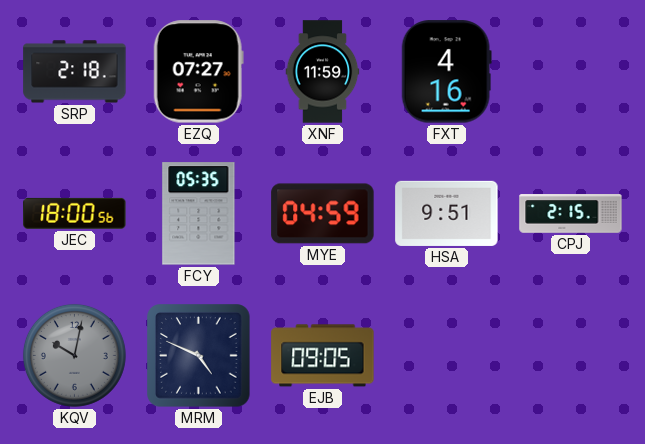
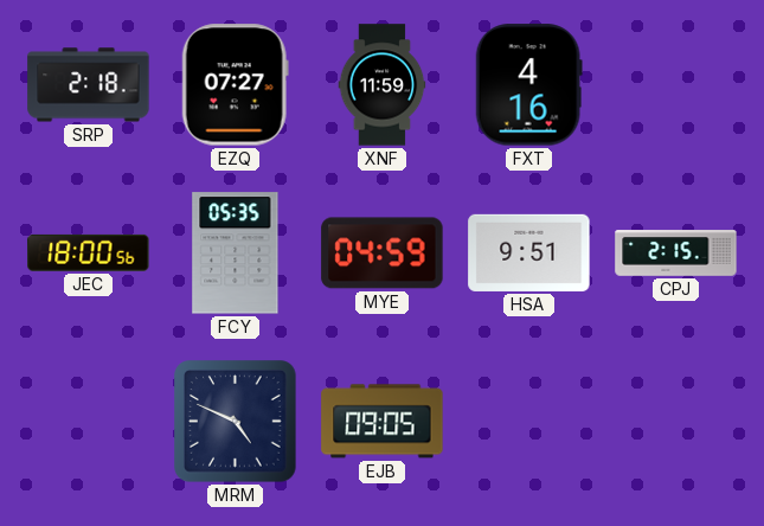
KQV: 10:02 -> none
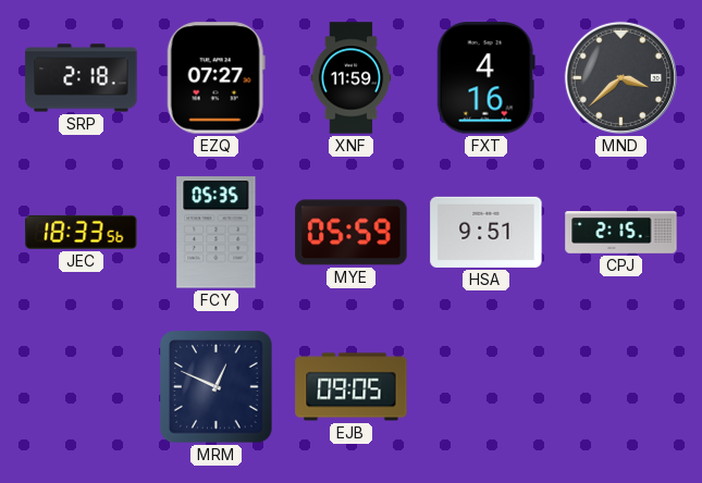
MND: none -> 3:38
JEC: 18:00 -> 18:33
MYE: 04:59 -> 05:59
MRM: 4:49 -> 12:49
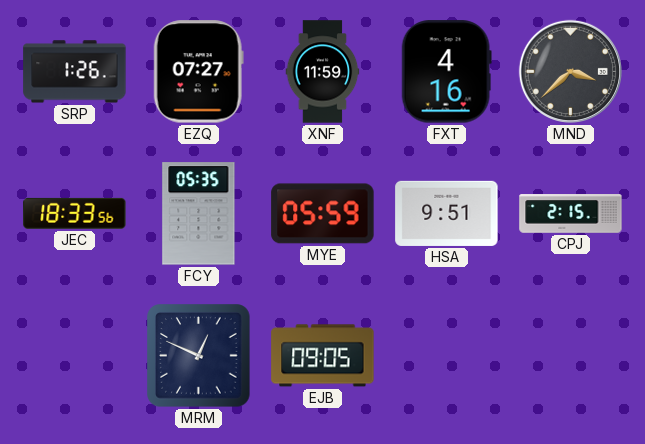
SRP: 2:18 -> 1:26
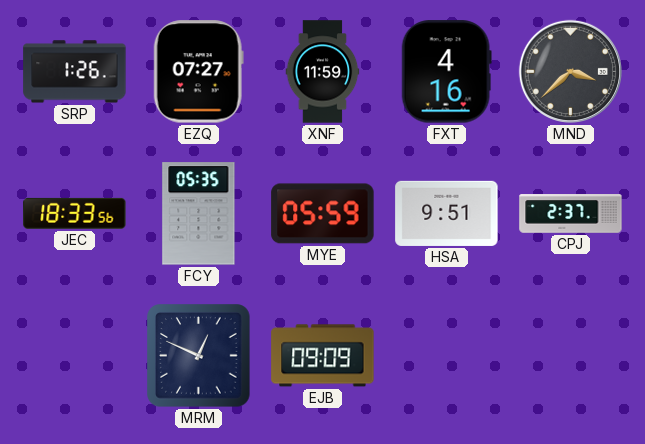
CPJ: 2:15 -> 2:37
EJB: 09:05 -> 09:09
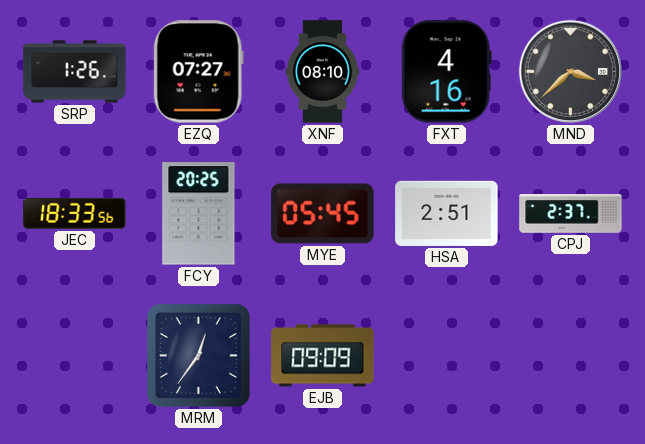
XNF: 11:59 -> 08:10
FCY: 05:35 -> 20:25
MYE: 05:59 -> 05:45
HSA: 9:51 -> 2:51
MRM: 12:49 -> 12:36
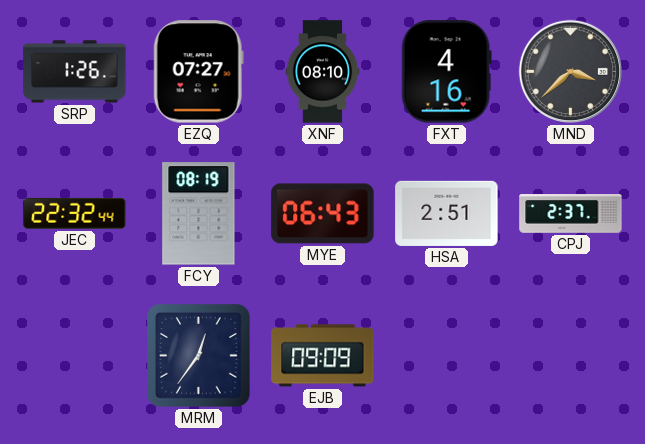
JEC: 18:33 -> 22:32
FCY: 20:25 -> 08:19
MYE: 05:45 -> 06:43
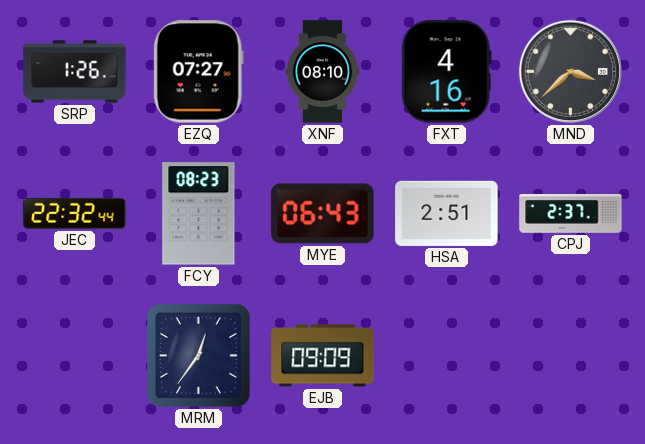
FCY: 08:19 -> 08:23
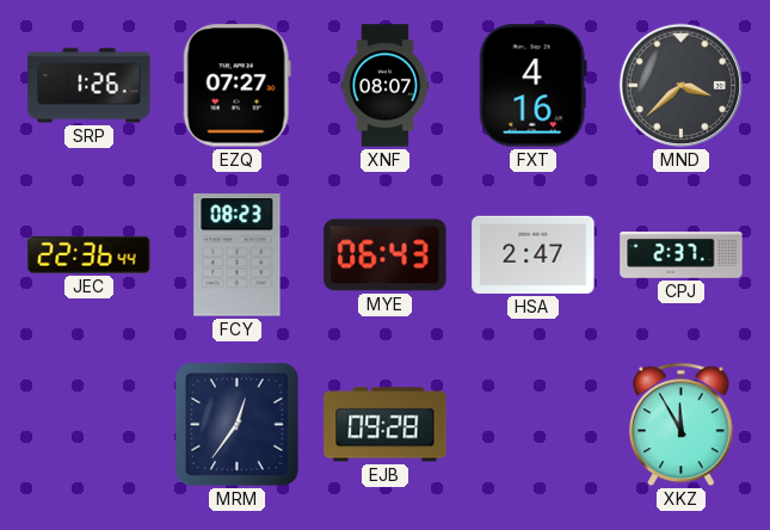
XNF: 08:10 -> 08:07
JEC: 22:32 -> 22:36
HSA: 2:51 -> 2:47
EJB: 09:09 -> 09:28
XKZ: none -> 11:55
